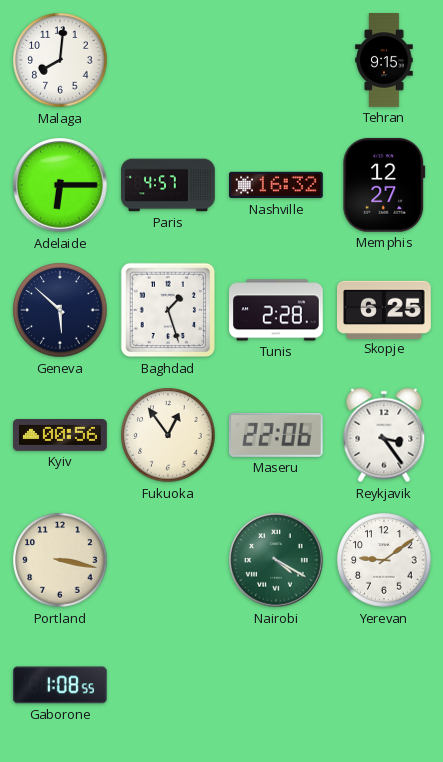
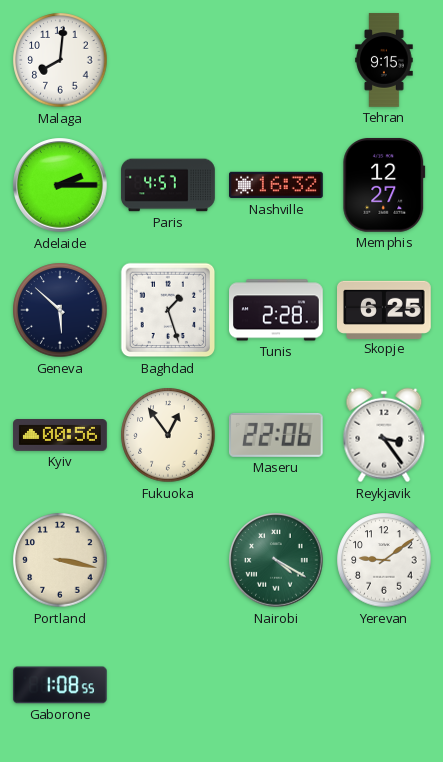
Adelaide: 6:15 -> 2:15
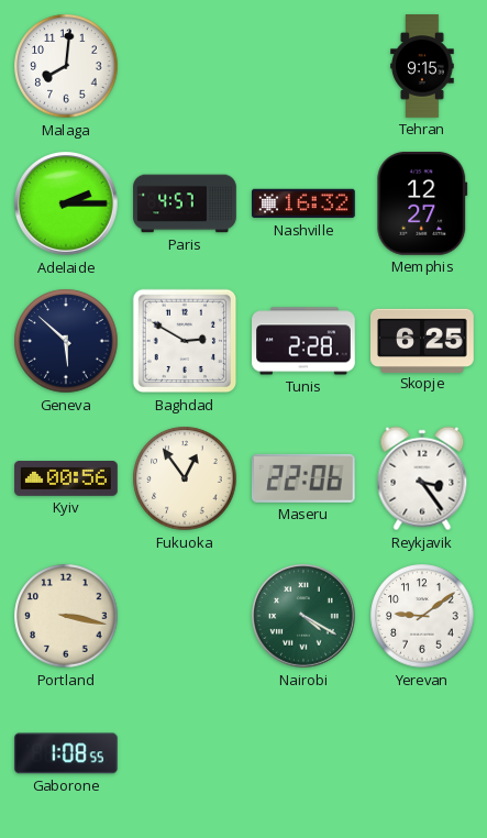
Baghdad: 1:27 -> 2:50
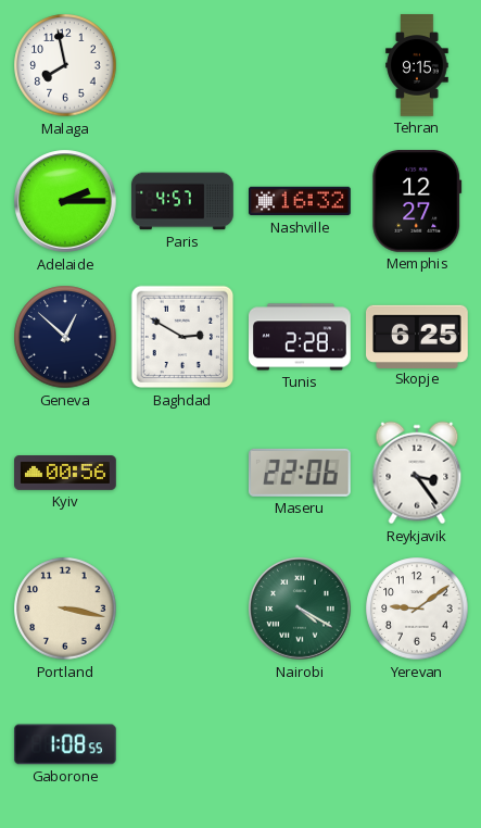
Malaga: 8:01 -> 7:58
Geneva: 5:52 -> 12:52
Fukuoka: 12:54 -> none
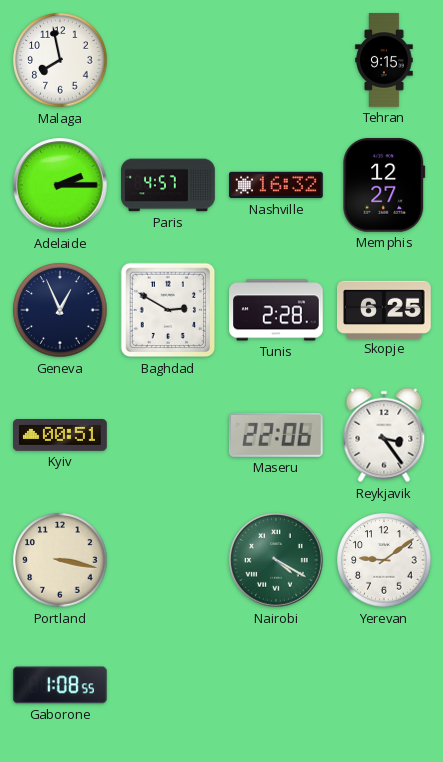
Geneva: 12:52 -> 12:56
Kyiv: 00:56 -> 00:51
